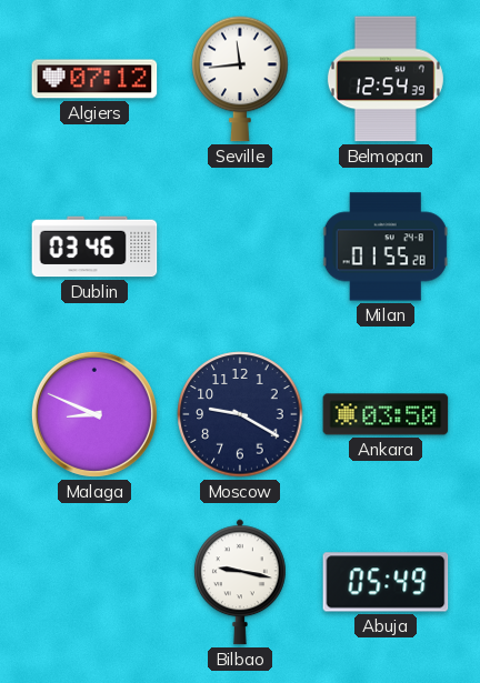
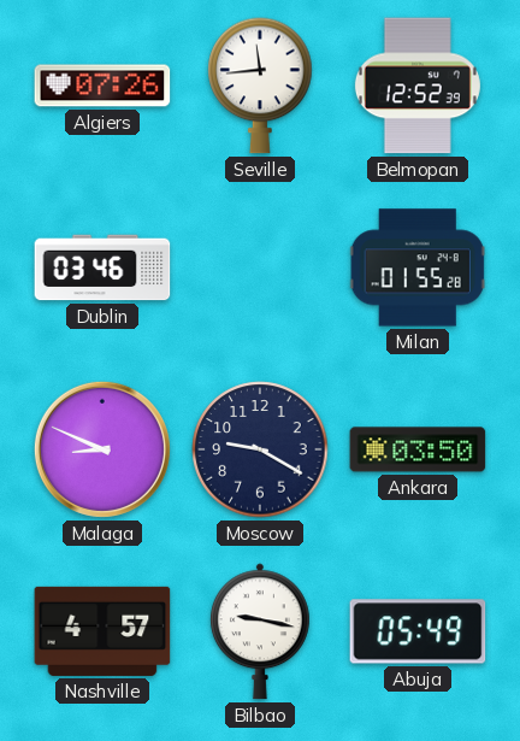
Algiers: 07:12 -> 07:26
Belmopan: 12:54 -> 12:52
Nashville: none -> 4:57
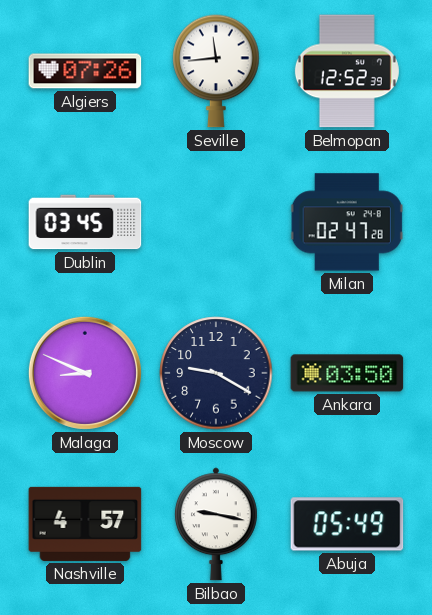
Dublin: 03:46 -> 03:45
Milan: 01:55 -> 02:47
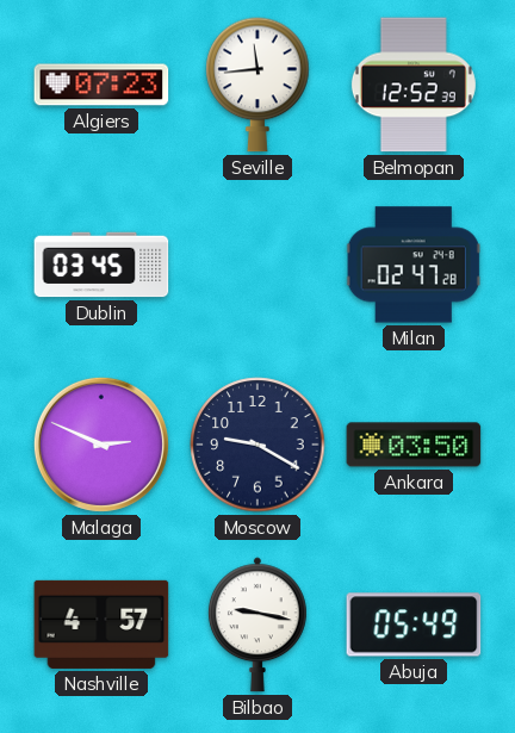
Algiers: 07:26 -> 07:23
Malaga: 8:49 -> 2:49
